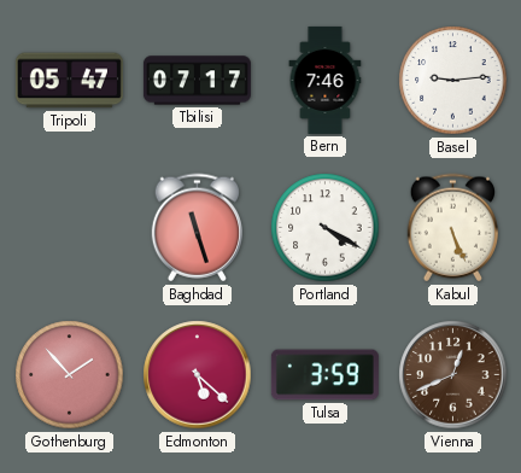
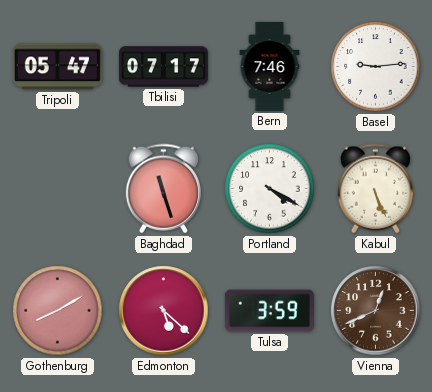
Gothenburg: 1:53 -> 8:10
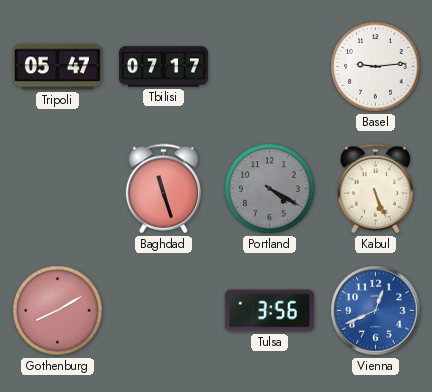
Bern: 7:46 -> none
Portland dial: white -> grey
Edmonton: 5:22 -> none
Tulsa: 3:59 -> 3:56
Vienna dial: brown -> blue
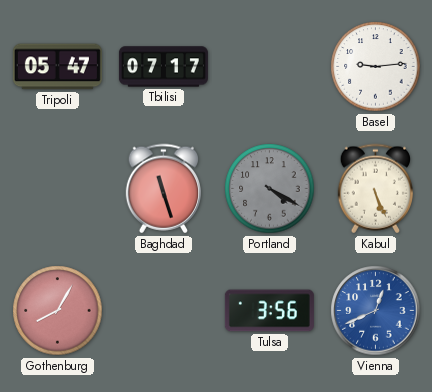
Gothenburg: 8:10 -> 8:05
